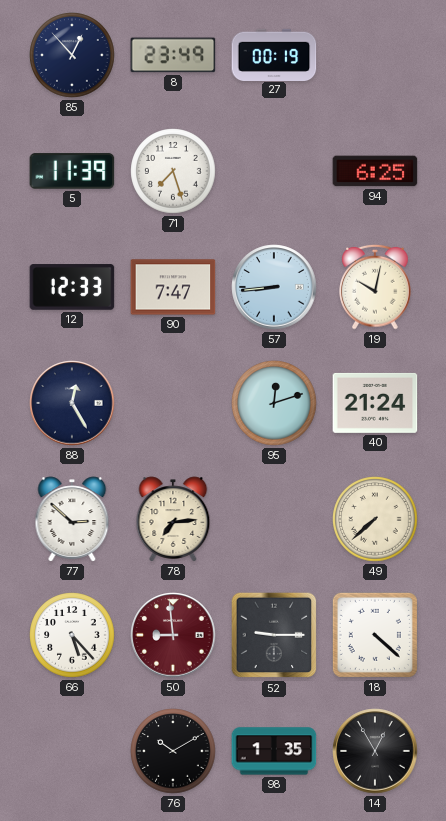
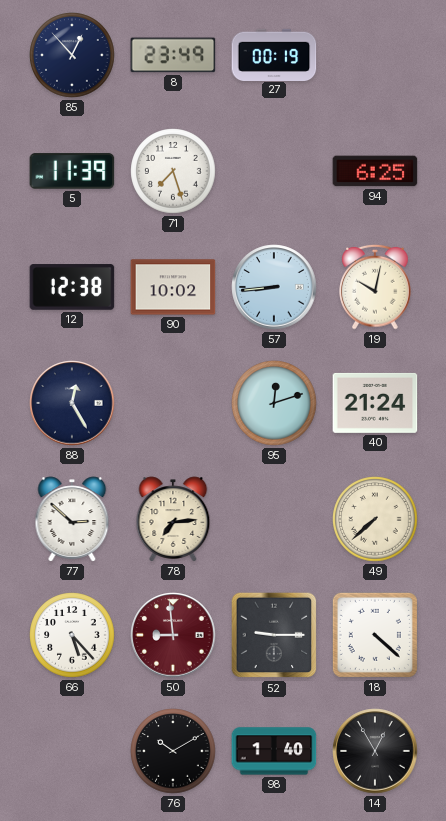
12: 12:33 -> 12:38
90: 7:47 -> 10:02
98: 1:35 -> 1:40
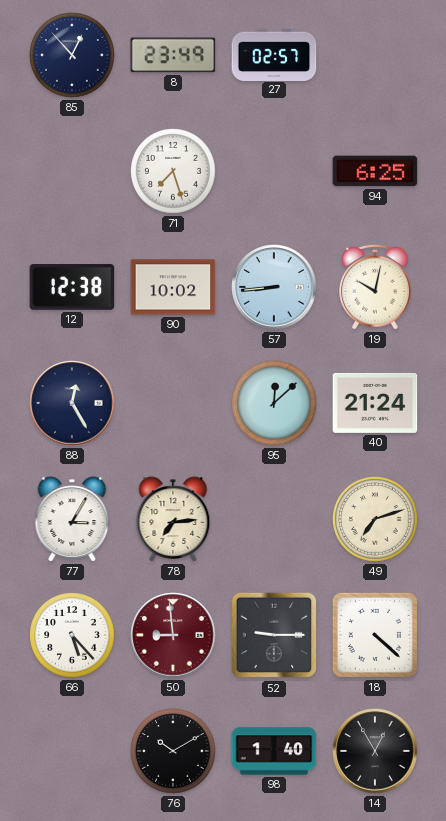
27: 00:19 -> 02:57
5: 11:39 -> none
95: 12:12 -> 12:08
77: 2:52 -> 3:05
49: 7:38 -> 7:12
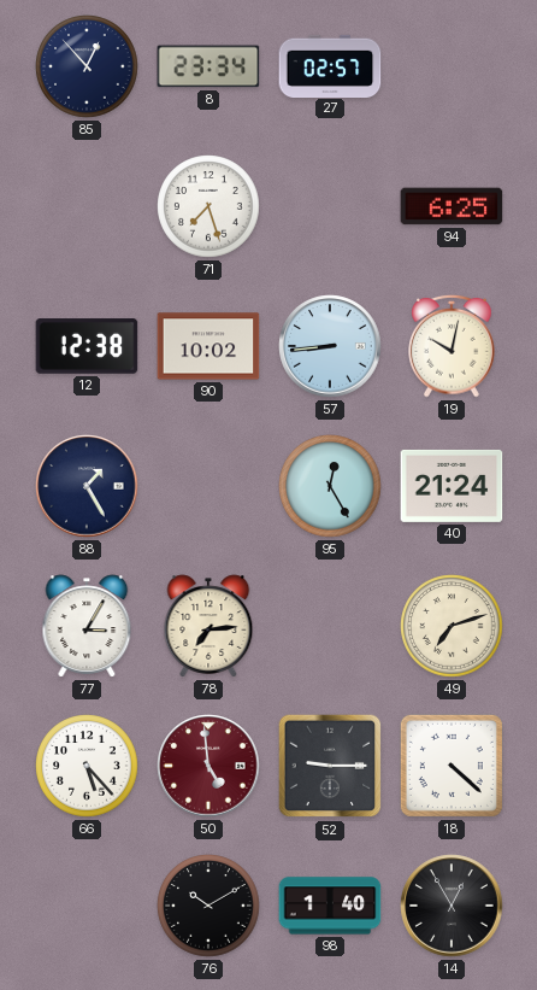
8: 23:49 -> 23:34
88: 12:25 -> 1:25
95: 12:08 -> 12:25
50: 8:59 -> 4:59
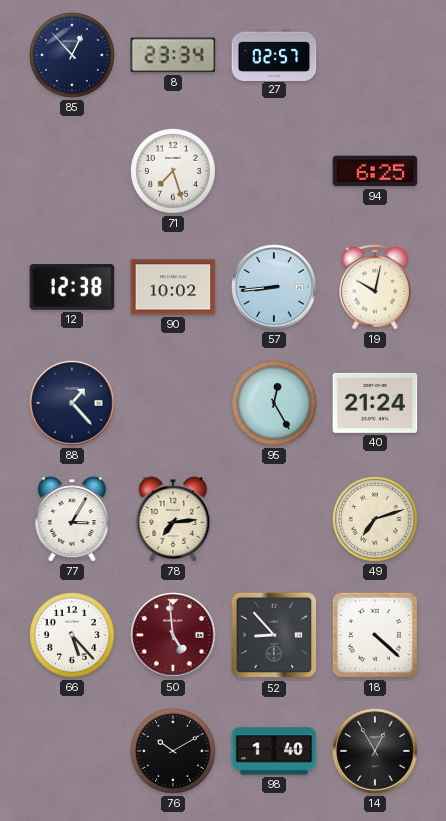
88: 1:25 -> 1:23
52: 9:15 -> 8:53
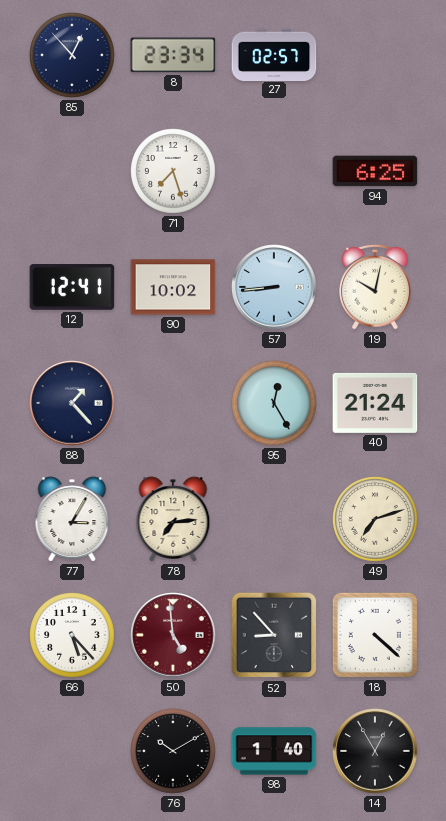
12: 12:38 -> 12:41
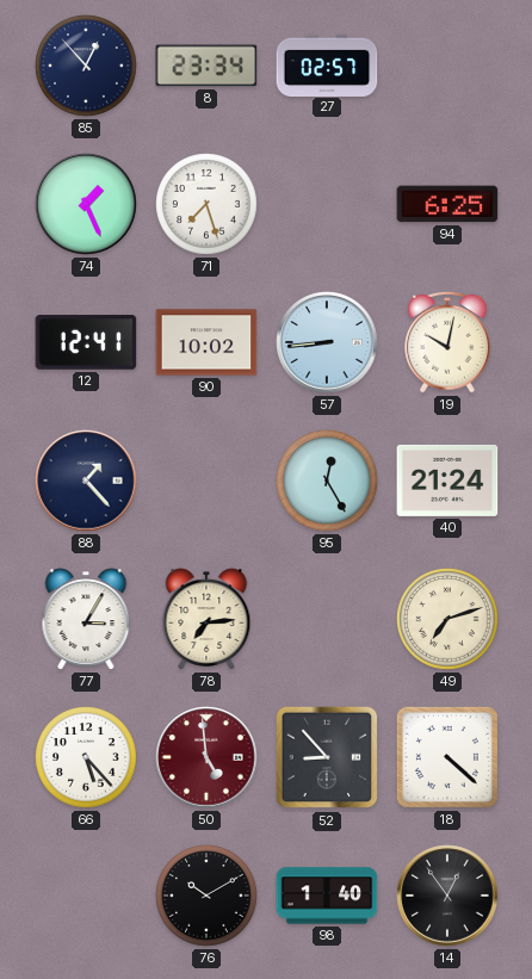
74: none -> 1:26
14: 12:55 -> 12:54
